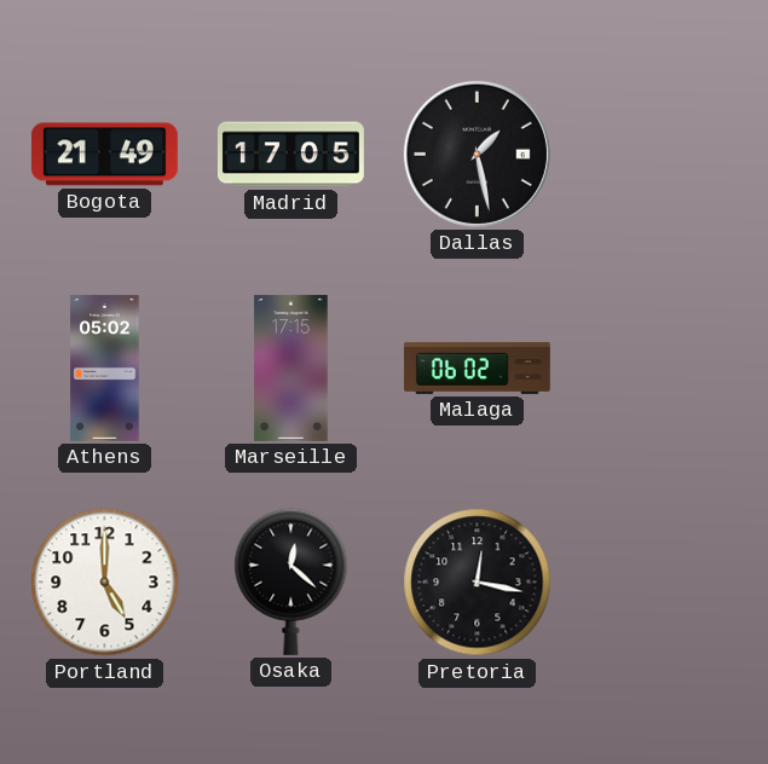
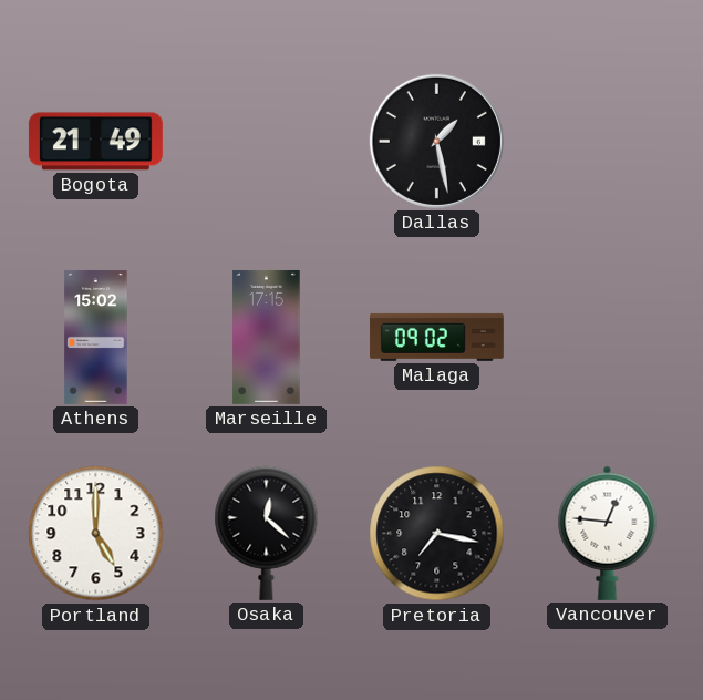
Madrid: 17:05 -> none
Athens: 05:02 -> 15:02
Malaga: 06:02 -> 09:02
Pretoria: 12:17 -> 7:17
Vancouver: none -> 12:46
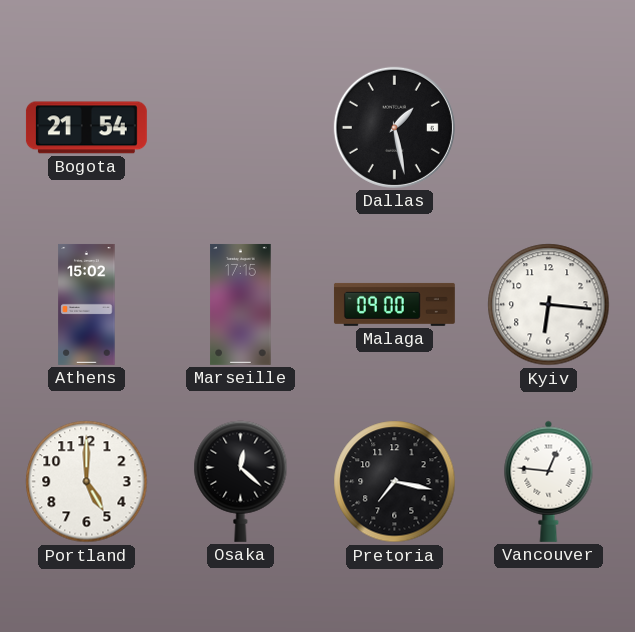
Bogota: 21:49 -> 21:54
Malaga: 09:02 -> 09:00
Kyiv: none -> 6:16
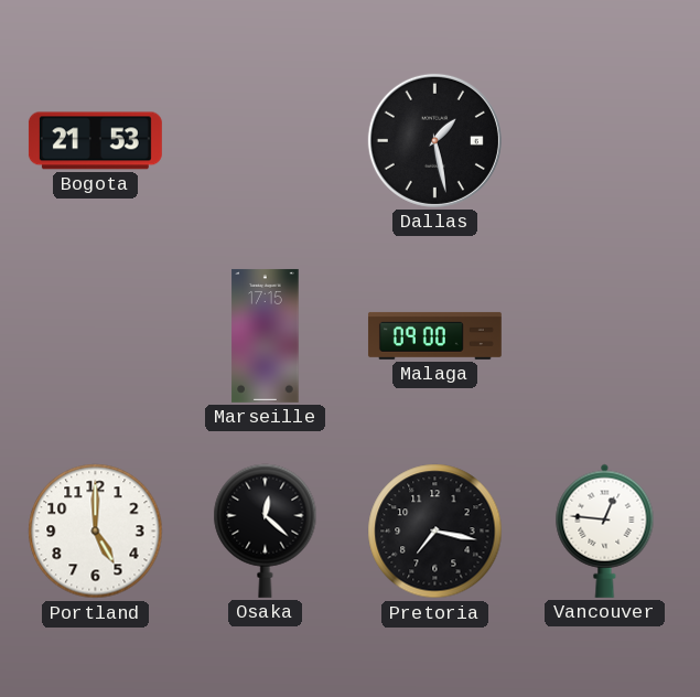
Bogota: 21:54 -> 21:53
Athens: 15:02 -> none
Kyiv: 6:16 -> none
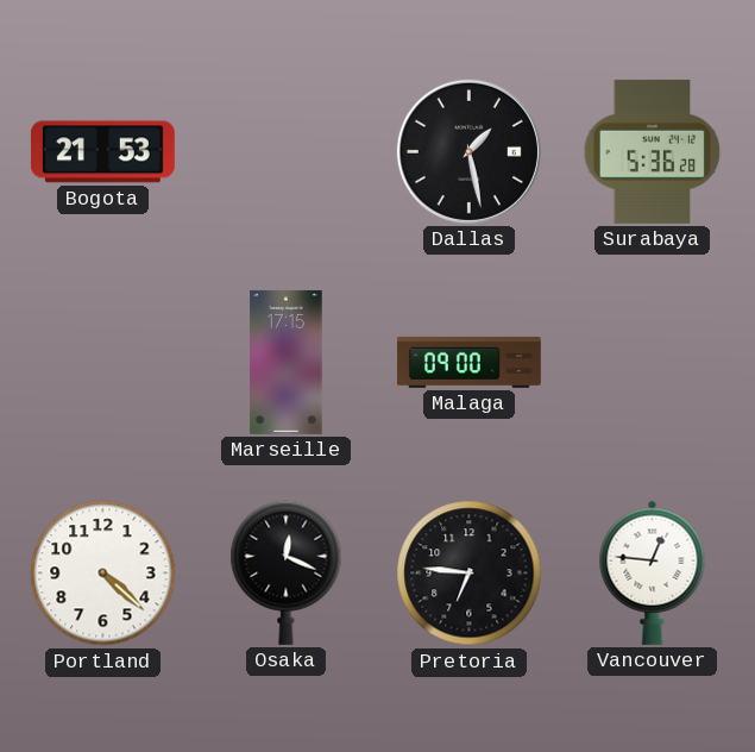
Surabaya: none -> 5:36
Portland: 5:00 -> 4:22
Osaka: 12:22 -> 12:19
Pretoria: 7:17 -> 6:46
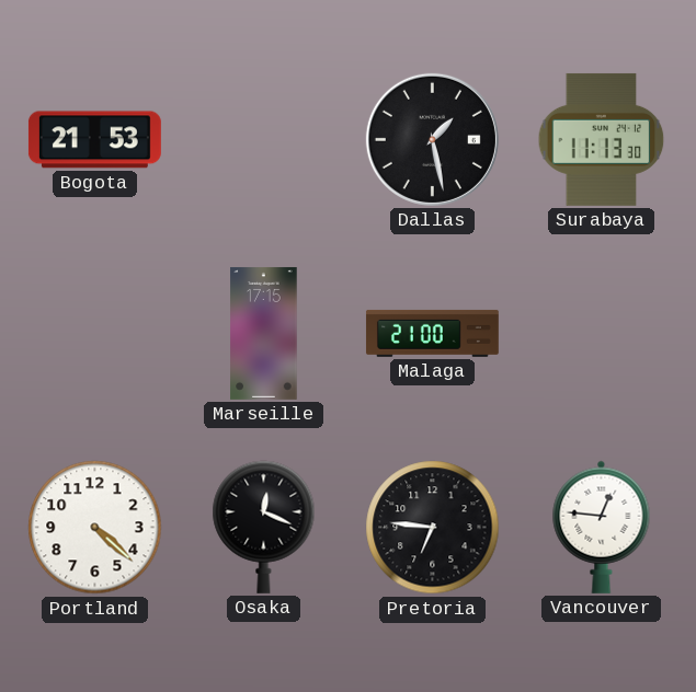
Surabaya: 5:36 -> 11:13
Malaga: 09:00 -> 21:00
